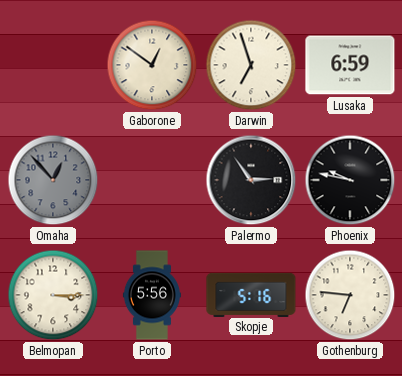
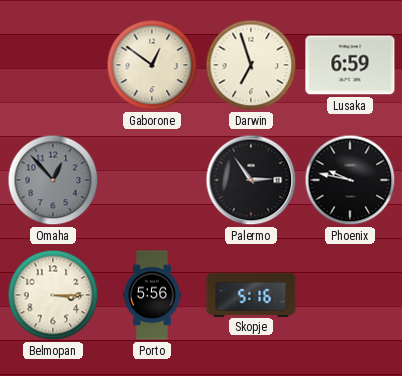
Gothenburg: 6:46 -> none
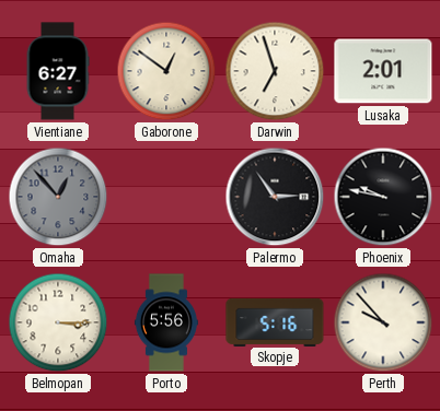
Vientiane: none -> 6:27
Lusaka: 6:59 -> 2:01
Perth: none -> 9:53
